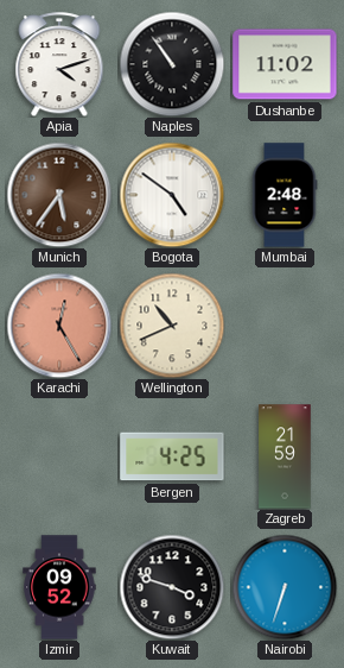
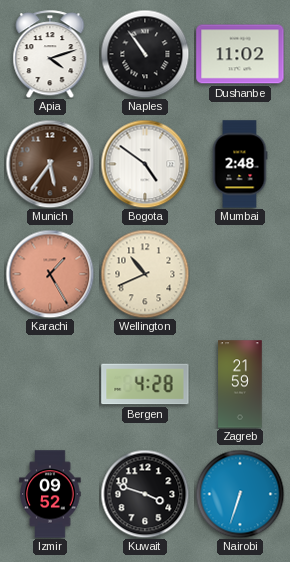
Karachi: 12:25 -> 1:25
Bergen: 4:25 -> 4:28
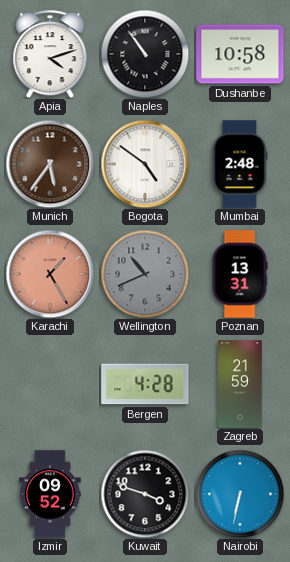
Dushanbe: 11:02 -> 10:58
Wellington dial: cream -> grey
Poznan: none -> 13:31
Nairobi: 6:33 -> 6:32
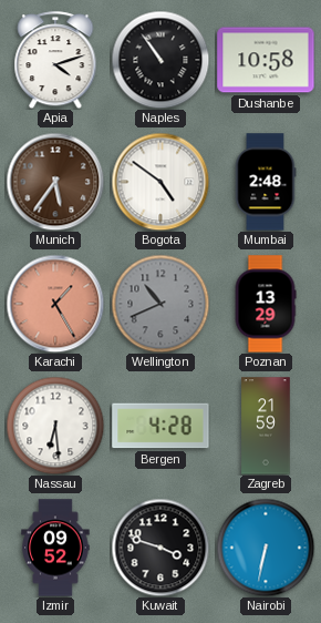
Poznan: 13:31 -> 13:29
Nassau: none -> 6:29
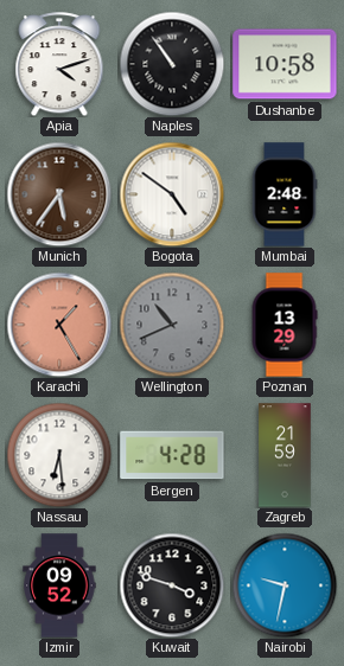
Nairobi: 6:32 -> 9:32
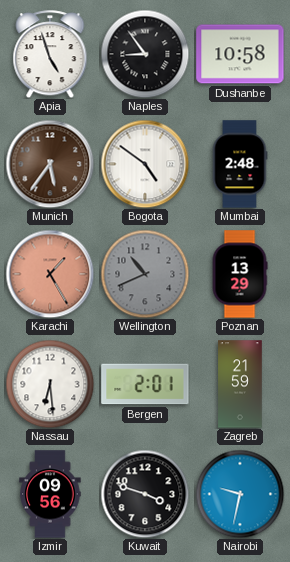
Apia: 4:12 -> 4:57
Naples: 10:54 -> 8:54
Bergen: 4:28 -> 2:01
Izmir: 09:52 -> 09:56
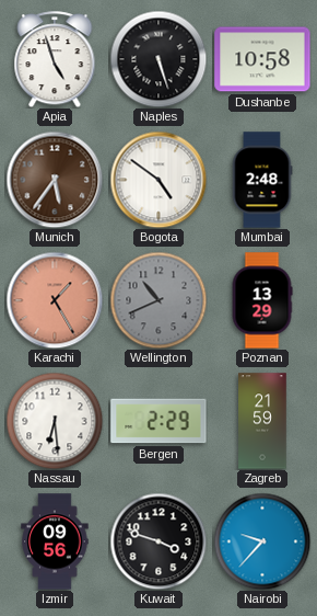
Naples: 8:54 -> 5:27
Bergen: 2:01 -> 2:29
Nairobi: 9:32 -> 9:37
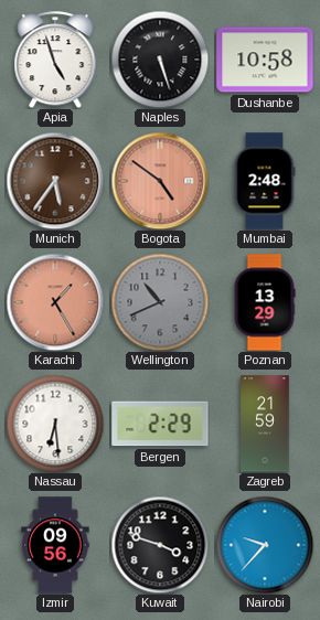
Bogota dial: white -> salmon
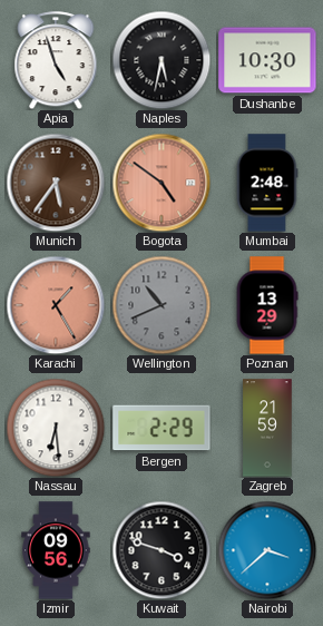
Naples: 5:27 -> 5:32
Dushanbe: 10:58 -> 10:30
Nairobi: 9:37 -> 3:38
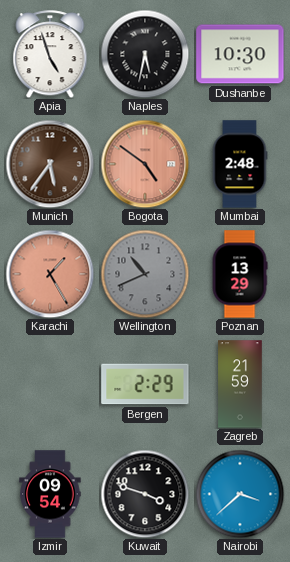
Nassau: 6:29 -> none
Izmir: 09:56 -> 09:54
